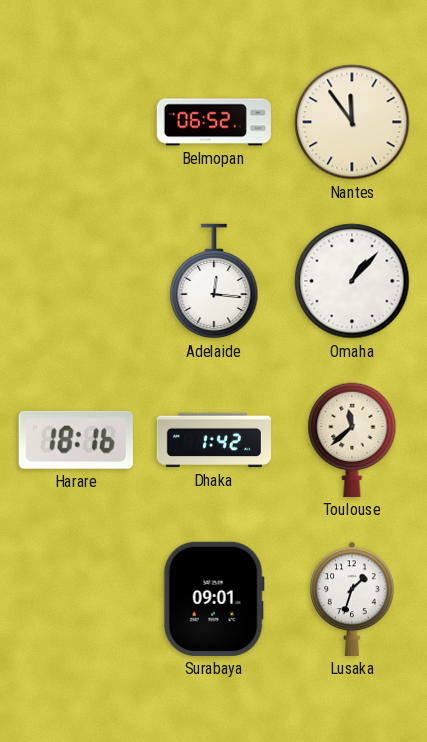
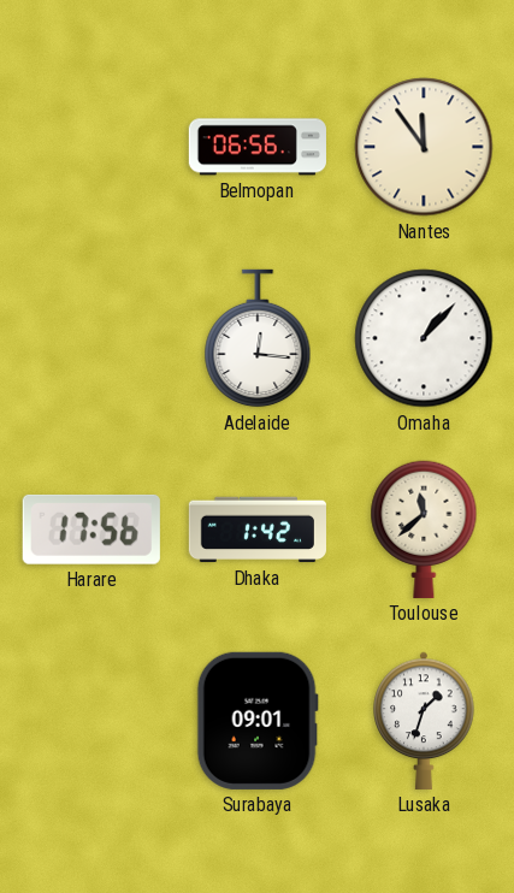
Belmopan: 06:52 -> 06:56
Harare: 18:16 -> 17:56
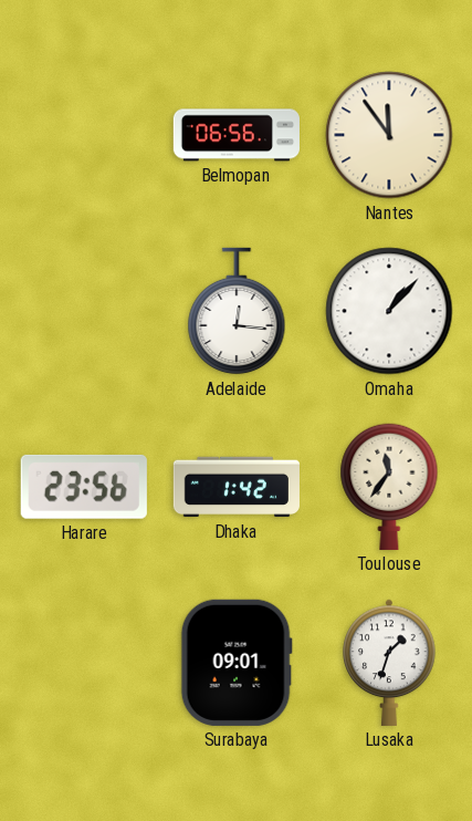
Harare: 17:56 -> 23:56
Toulouse: 11:38 -> 11:36
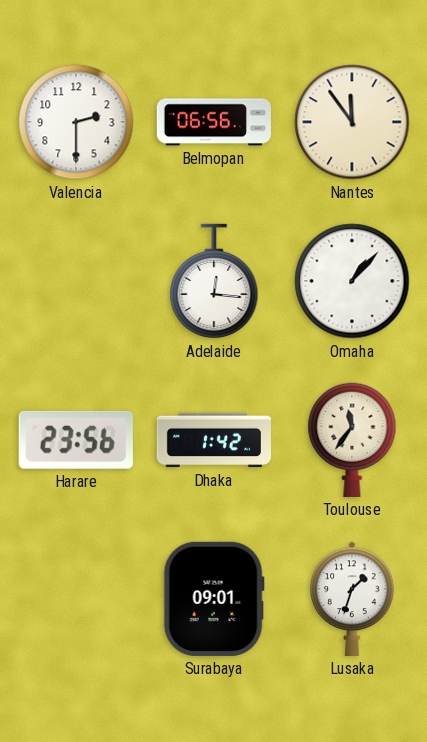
Valencia: none -> 2:30
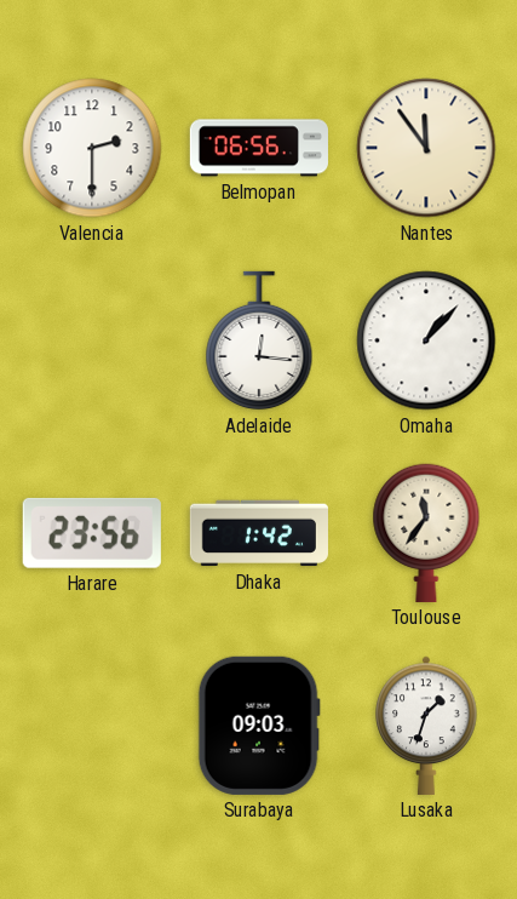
Surabaya: 09:01 -> 09:03
